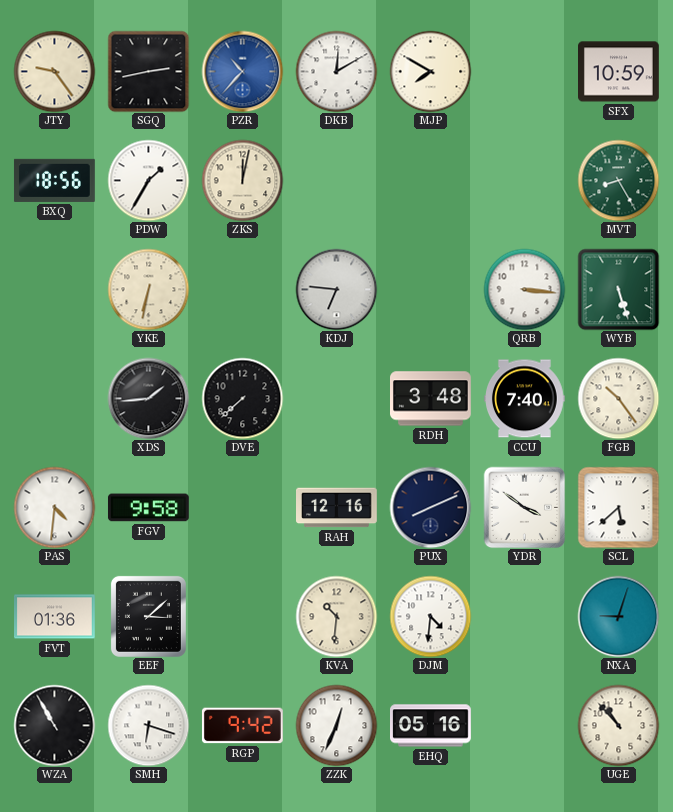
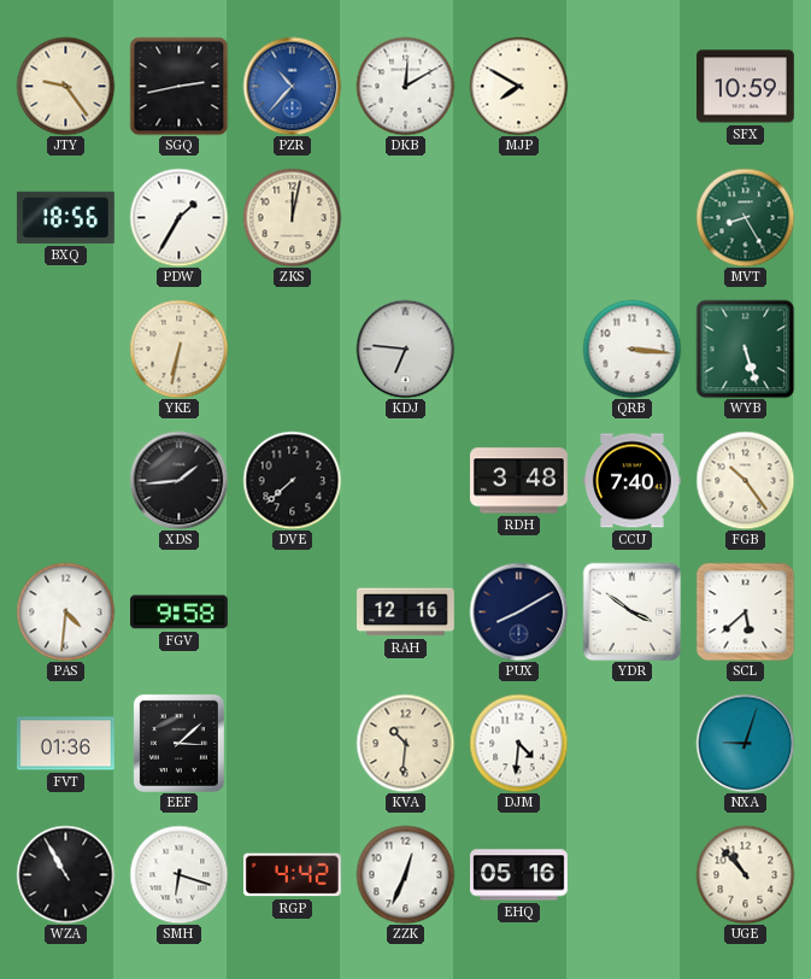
PUX: 8:11 -> 8:10
RGP: 9:42 -> 4:42
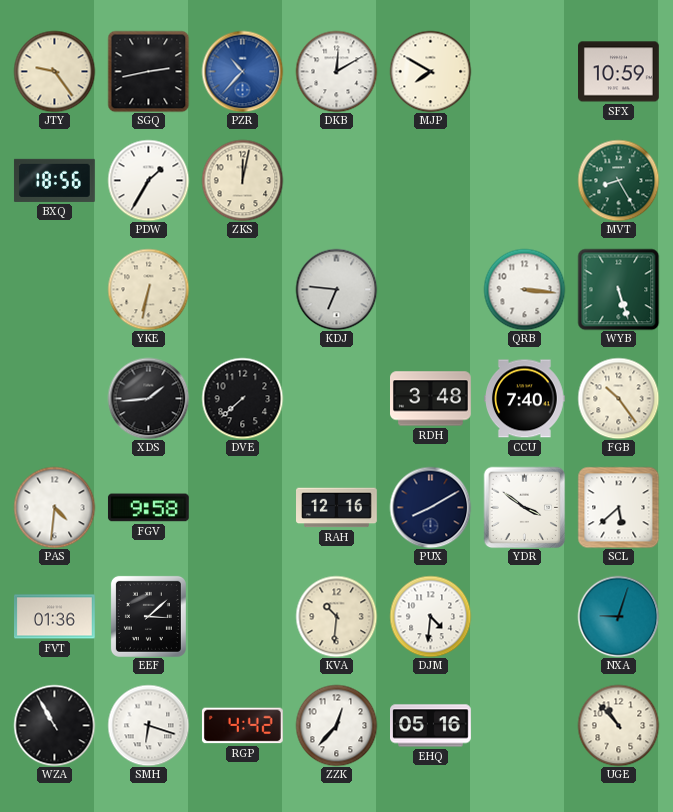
ZZK: 12:34 -> 12:37
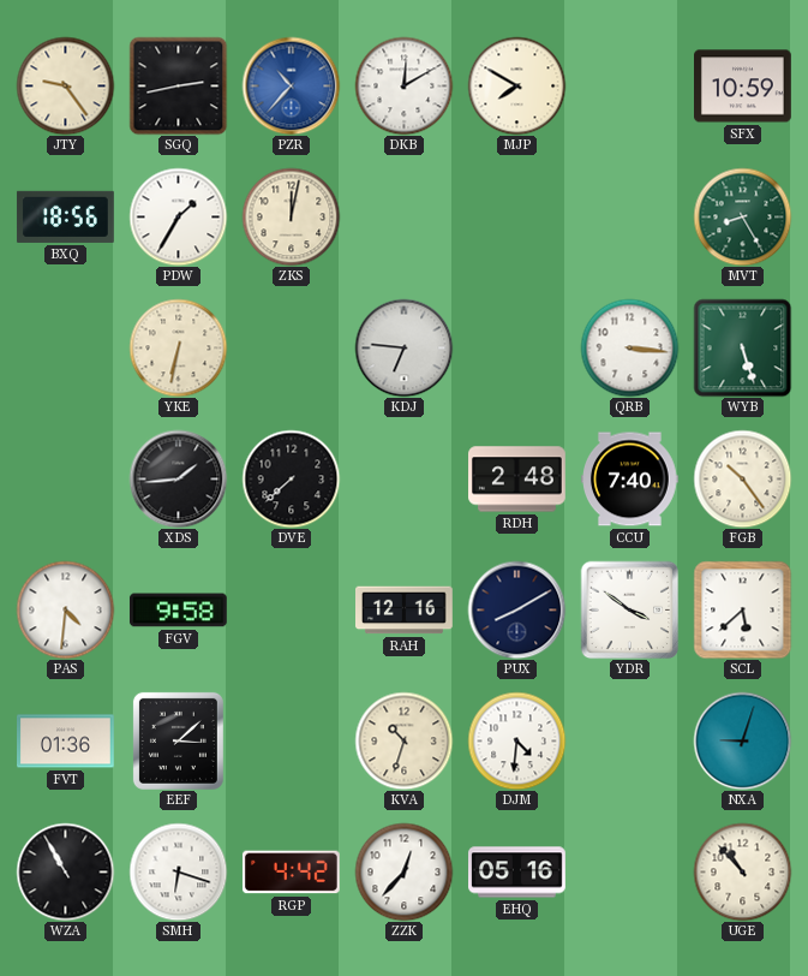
RDH: 3:48 -> 2:48
KVA: 10:31 -> 10:33
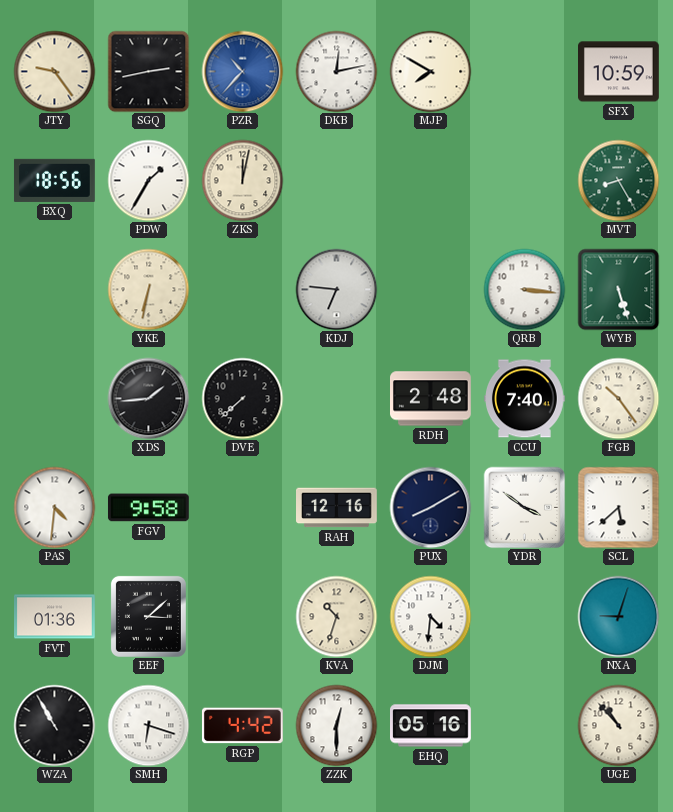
DKB: 12:10 -> 12:13
ZZK: 12:37 -> 12:30
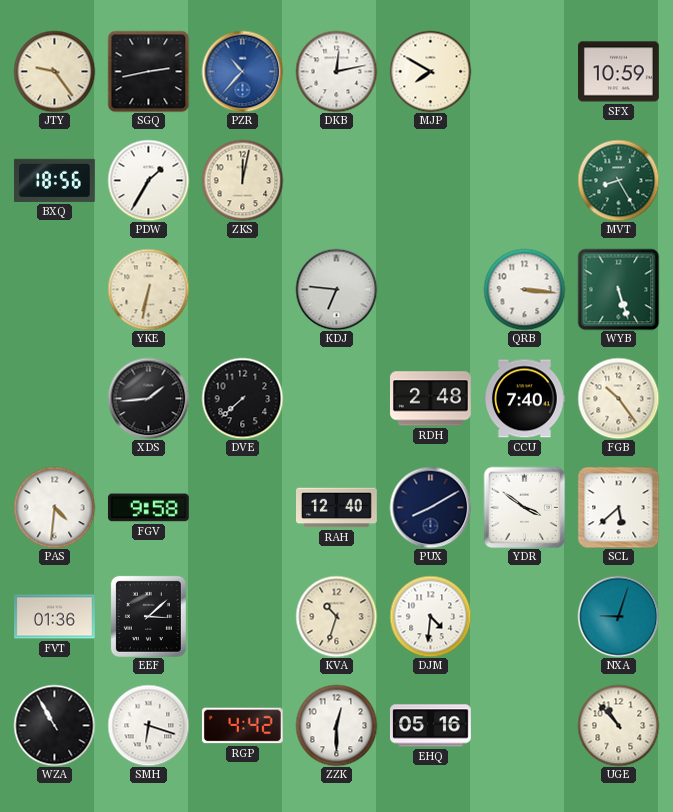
RAH: 12:16 -> 12:40
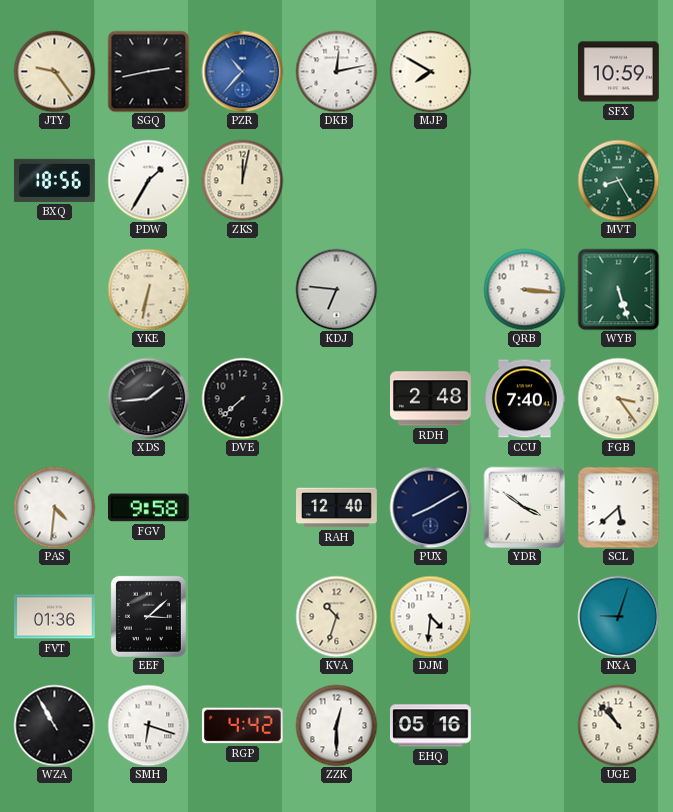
FGB: 10:24 -> 3:24
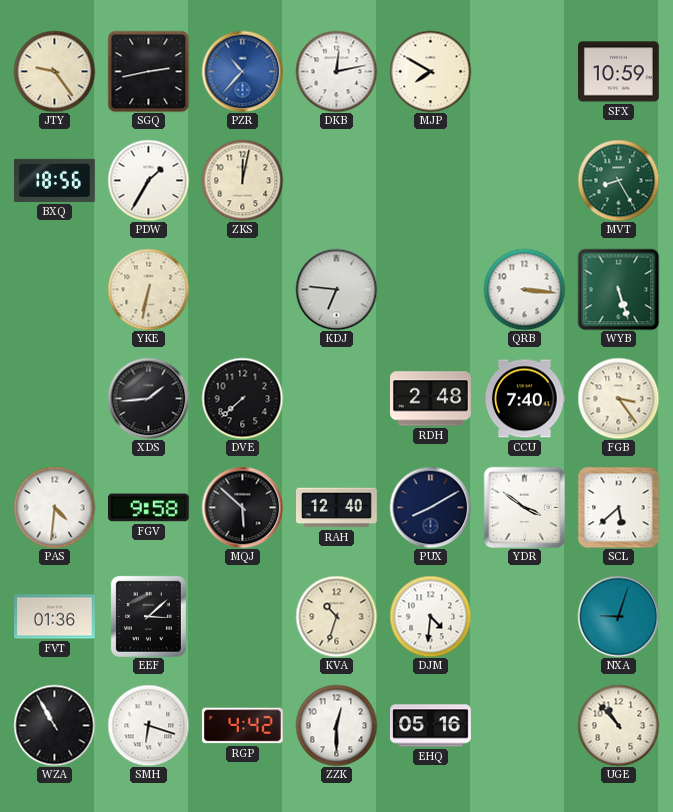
MQJ: none -> 5:52
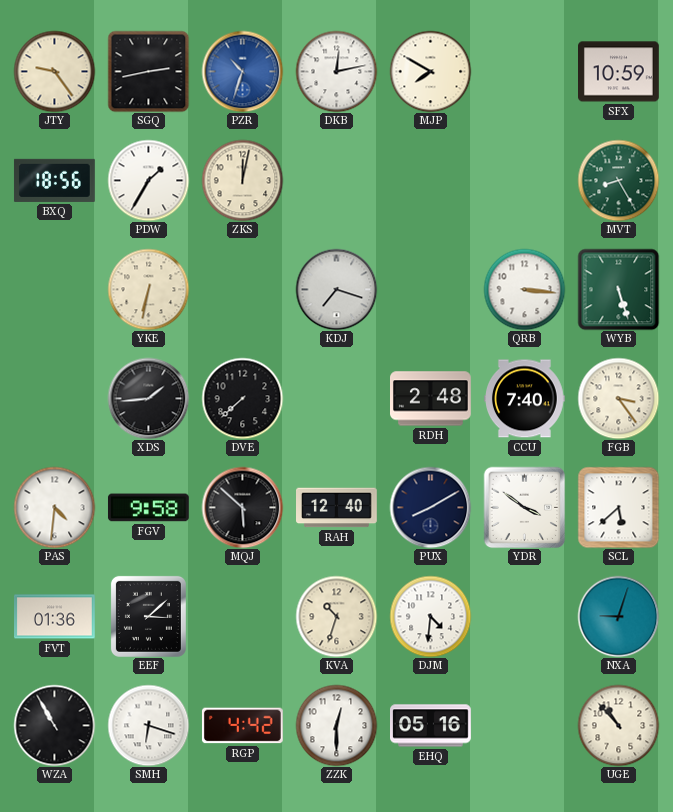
PZR: 10:37 -> 10:33
KDJ: 6:46 -> 7:18
